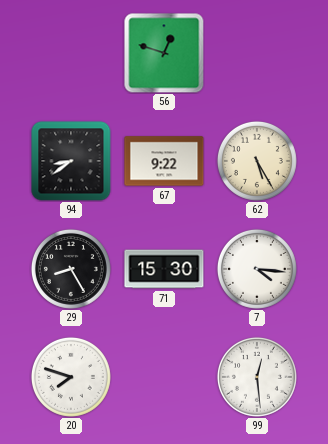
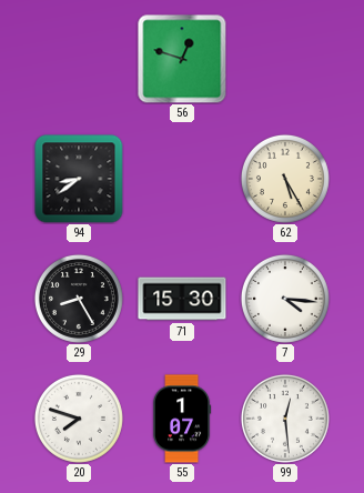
67: 9:22 -> none
55: none -> 1:07
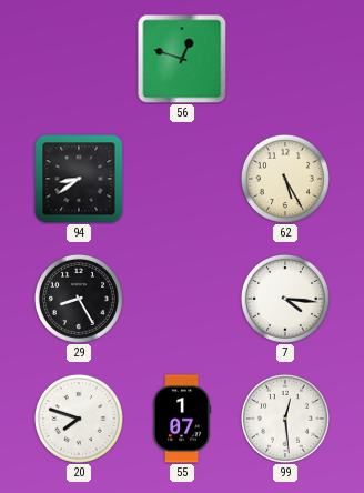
71: 15:30 -> none
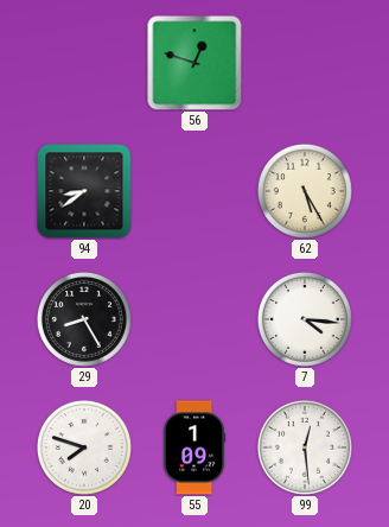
55: 1:07 -> 1:09
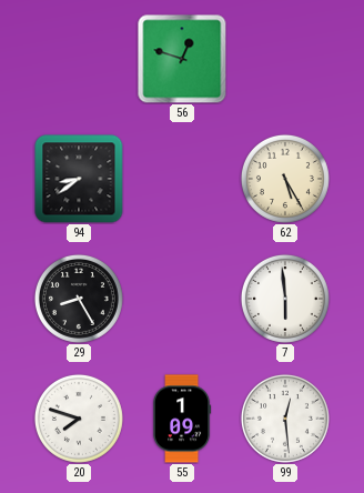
7: 4:16 -> 5:59
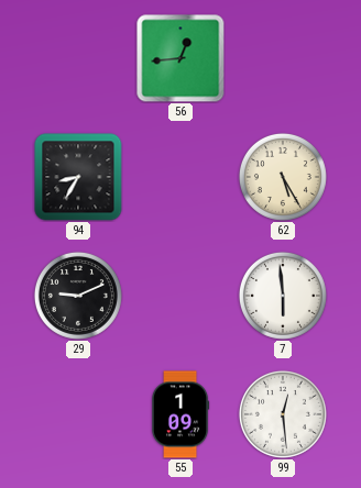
56: 12:48 -> 12:44
94: 8:39 -> 8:35
29: 8:25 -> 9:11
20: 7:48 -> none
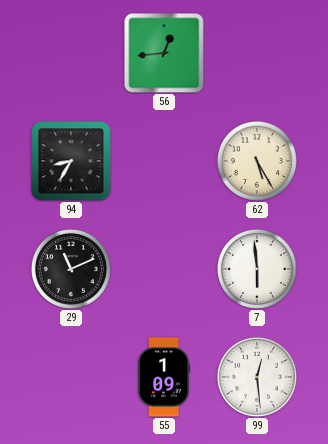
29: 9:11 -> 11:11
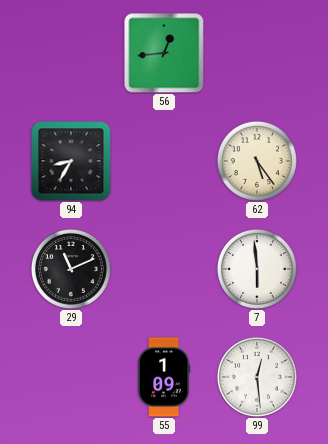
62: 5:25 -> 5:24
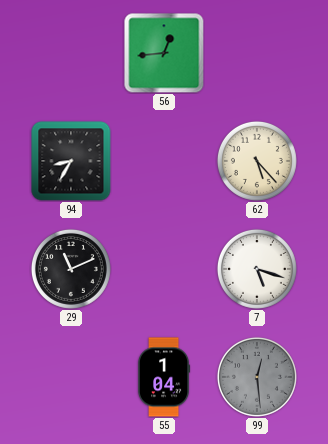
62: 5:24 -> 5:23
7: 5:59 -> 5:18
55: 1:09 -> 1:04
99 dial: white -> grey
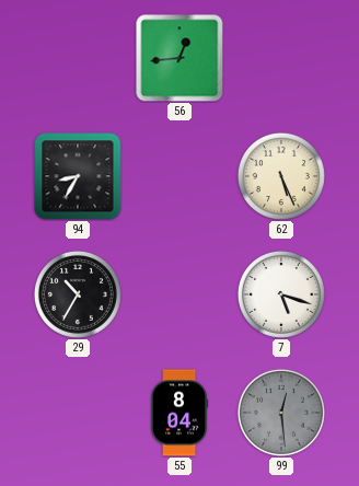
62: 5:23 -> 5:26
29: 11:11 -> 10:35
55: 1:04 -> 8:04
